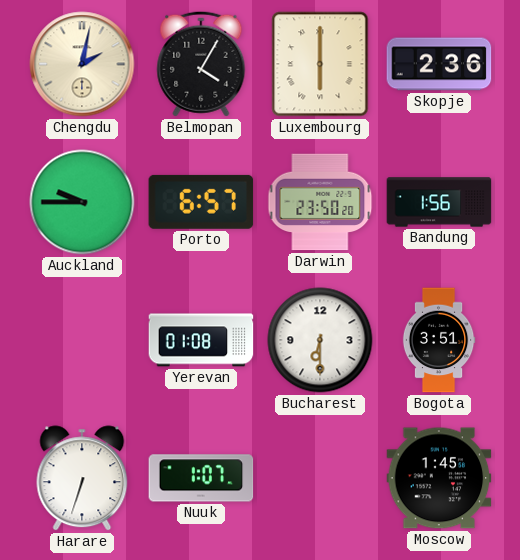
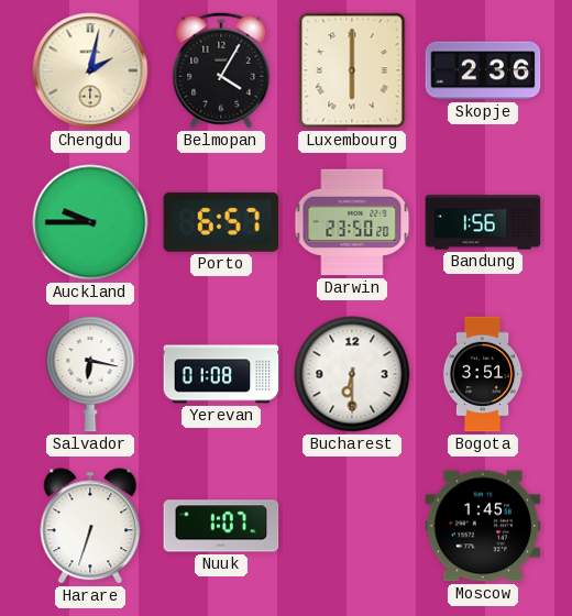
Salvador: none -> 6:17
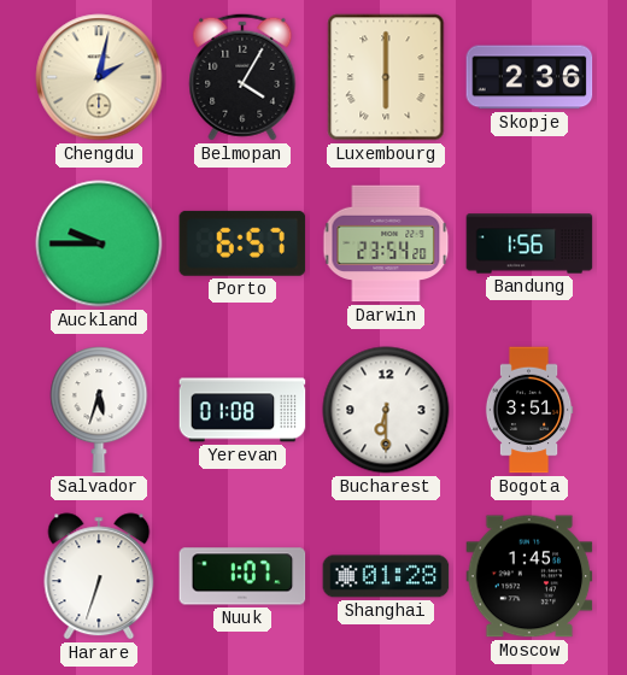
Darwin: 23:50 -> 23:54
Salvador: 6:17 -> 5:33
Shanghai: none -> 01:28
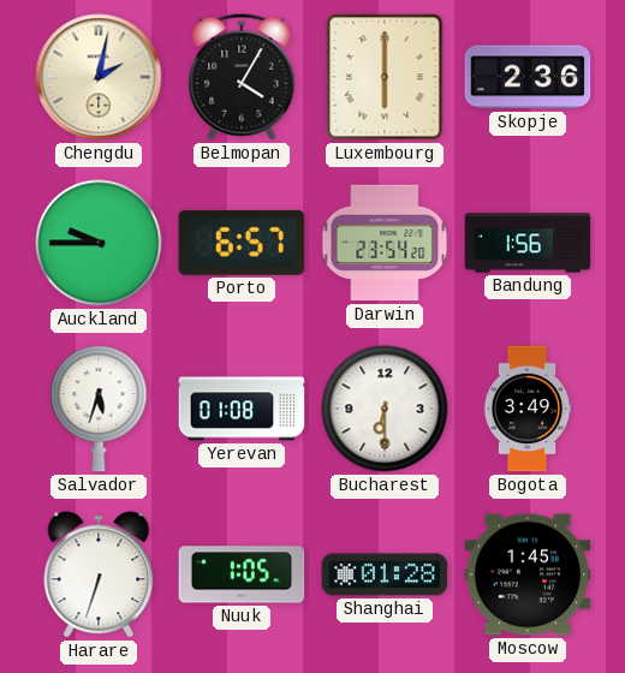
Bogota: 3:51 -> 3:49
Nuuk: 1:07 -> 1:05
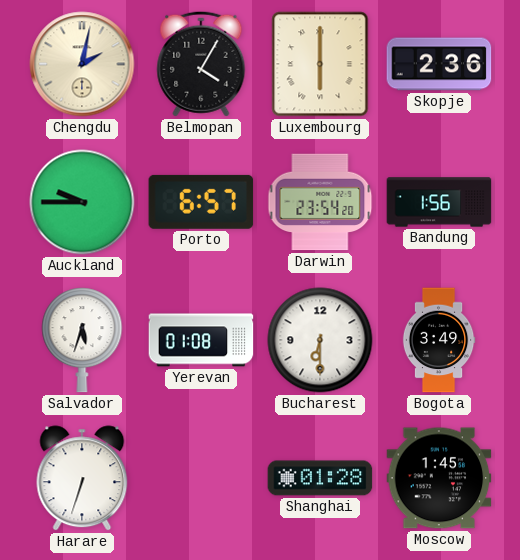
Nuuk: 1:05 -> none
